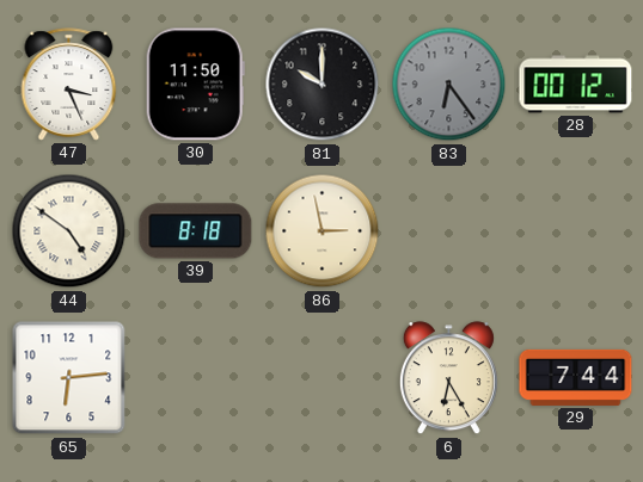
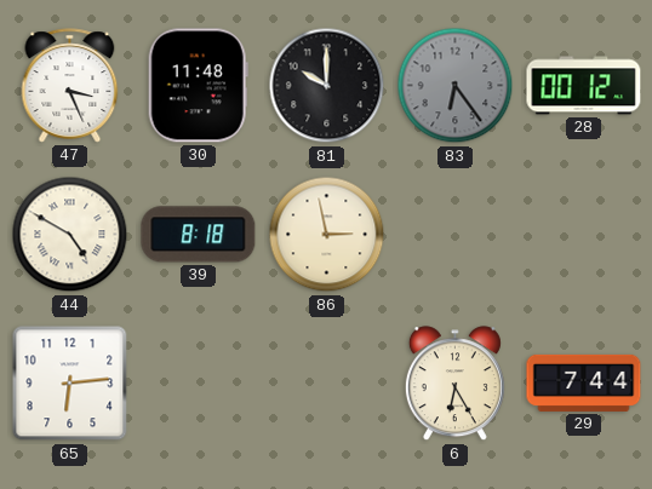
30: 11:50 -> 11:48
44: 4:51 -> 4:50
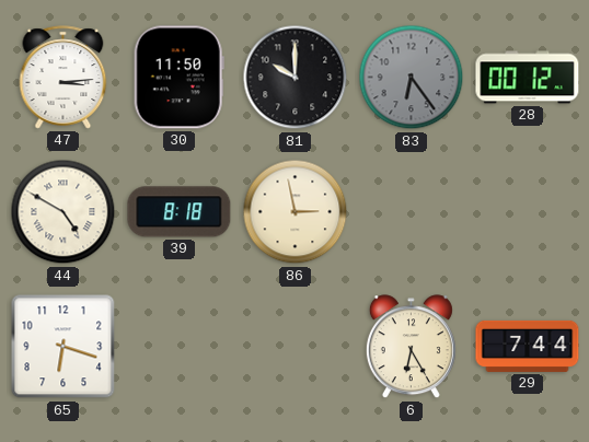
47: 3:26 -> 3:14
30: 11:48 -> 11:50
65: 6:14 -> 6:18
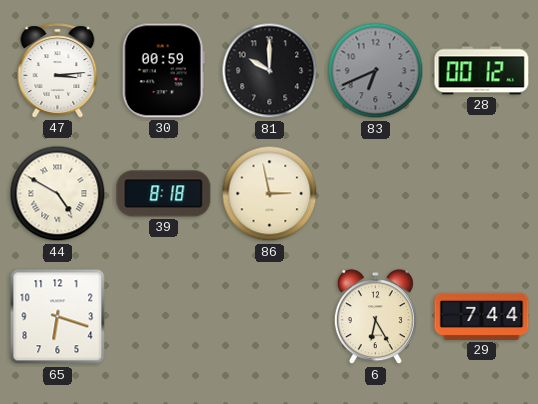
30: 11:50 -> 00:59
83: 6:24 -> 6:41
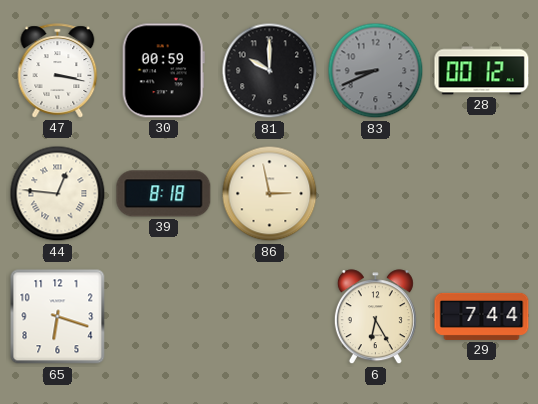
47: 3:14 -> 3:17
83: 6:41 -> 8:41
44: 4:50 -> 12:46
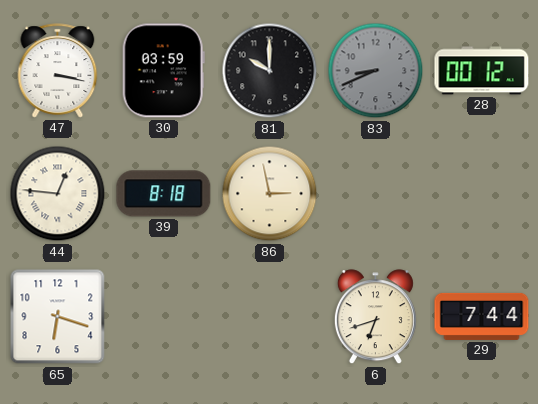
30: 00:59 -> 03:59
6: 6:25 -> 6:42
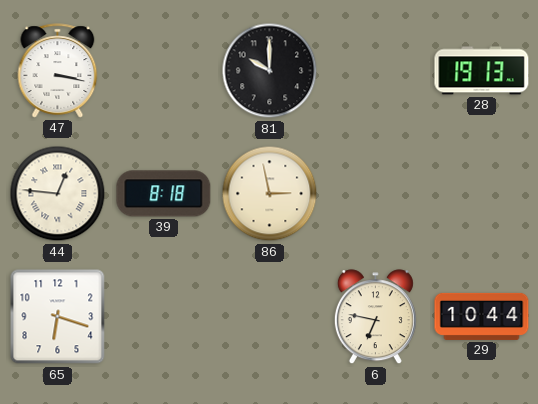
30: 03:59 -> none
83: 8:41 -> none
28: 00:12 -> 19:13
6: 6:42 -> 6:47
29: 7:44 -> 10:44
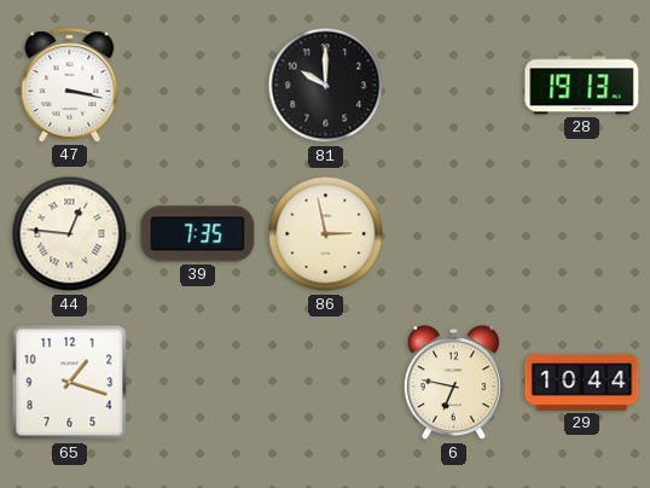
39: 8:18 -> 7:35
65: 6:18 -> 1:18
